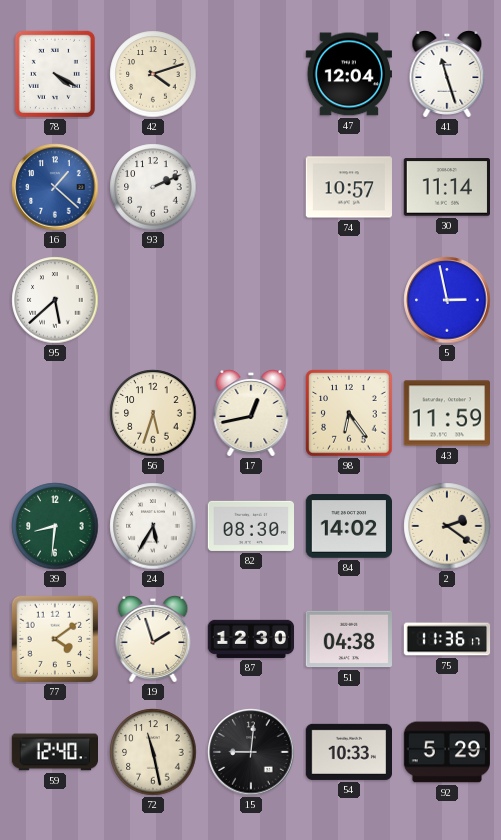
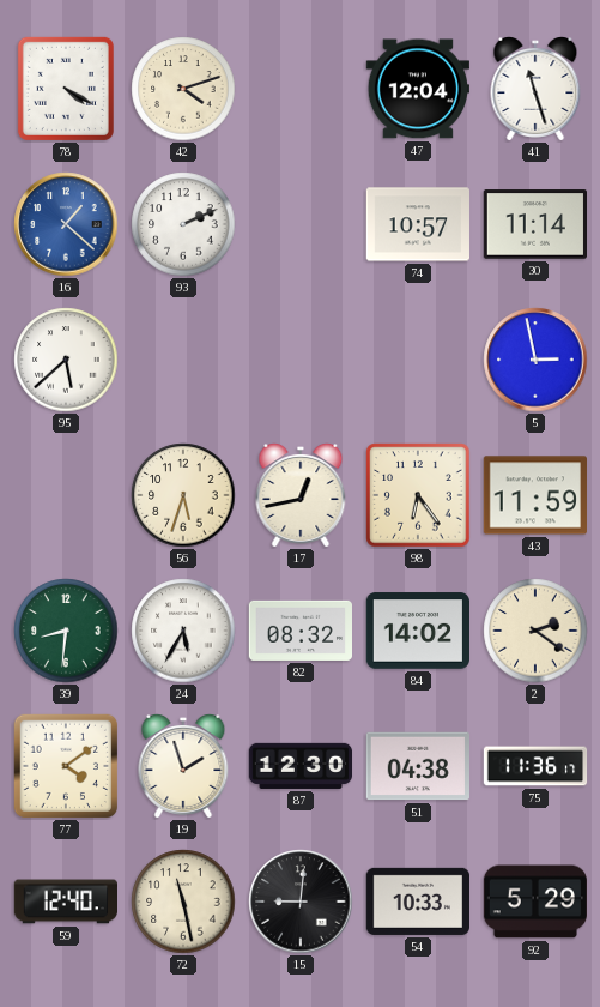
82: 08:30 -> 08:32
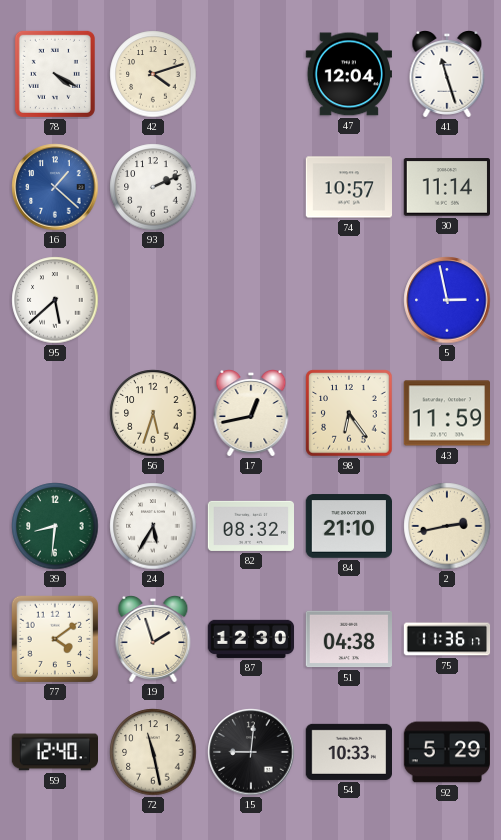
84: 14:02 -> 21:10
2: 2:21 -> 2:43
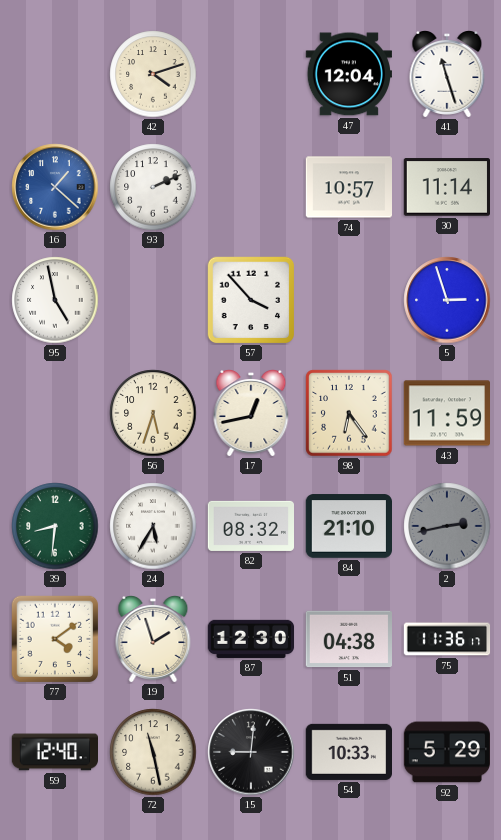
78: 4:20 -> none
95: 5:38 -> 4:58
57: none -> 3:53
5: 2:58 -> 2:57
2 dial: cream -> grey
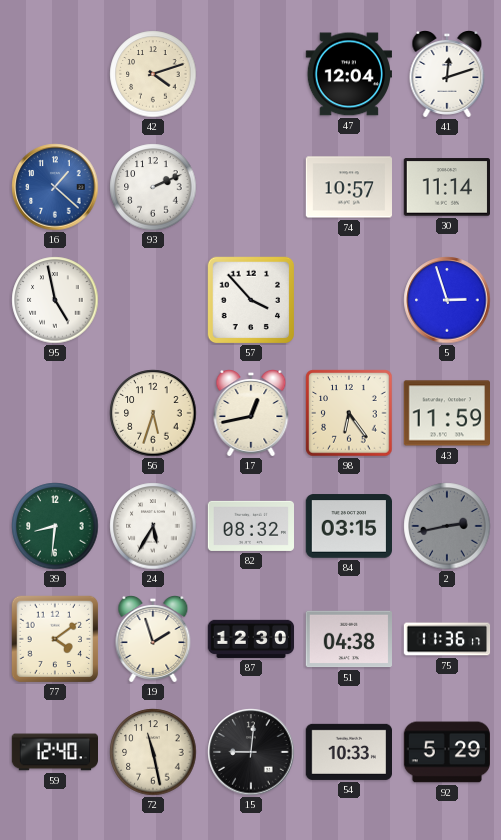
41: 11:27 -> 12:12
84: 21:10 -> 03:15
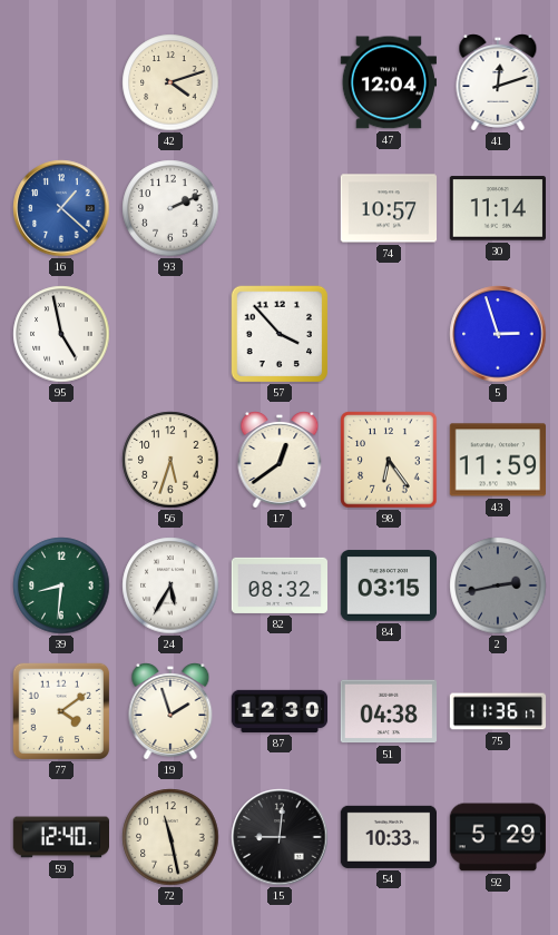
17: 12:43 -> 12:39
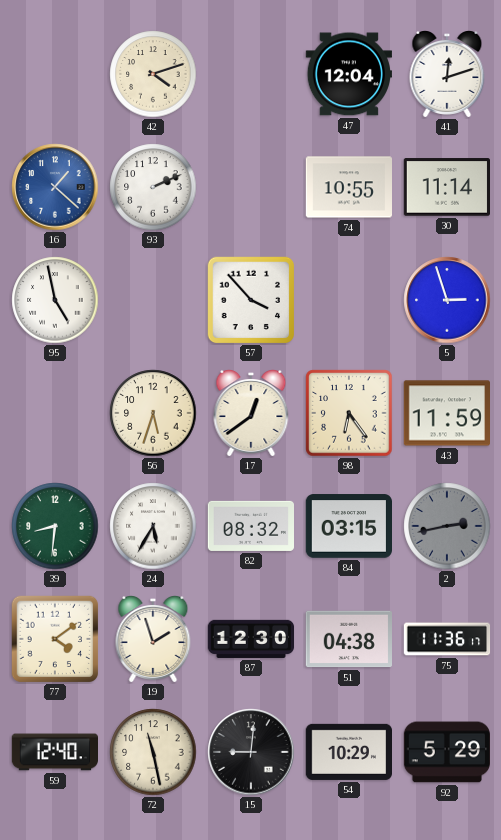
74: 10:57 -> 10:55
54: 10:33 -> 10:29
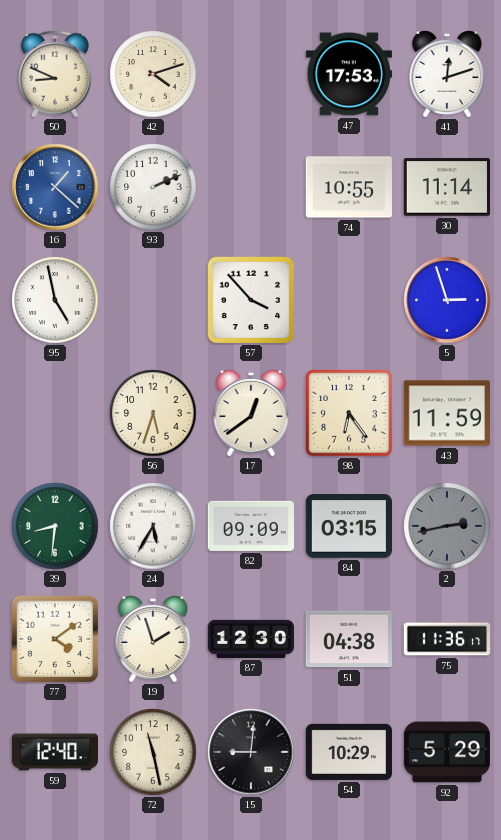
50: none -> 8:49
47: 12:04 -> 17:53
82: 08:32 -> 09:09
